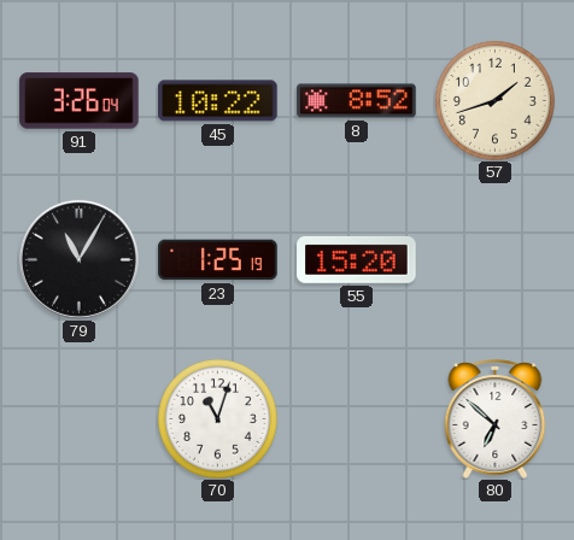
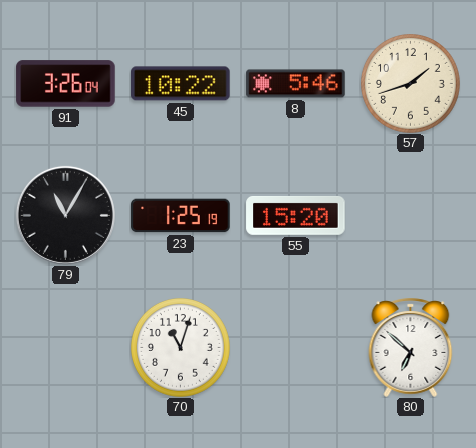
8: 8:52 -> 5:46
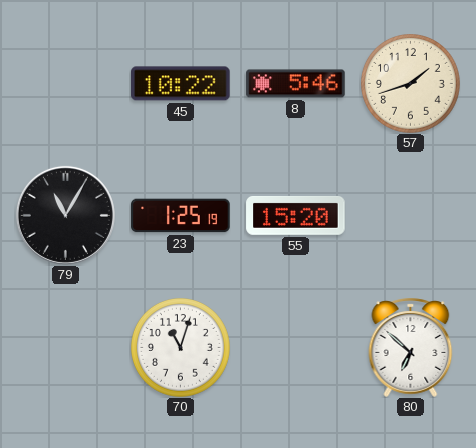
91: 3:26 -> none
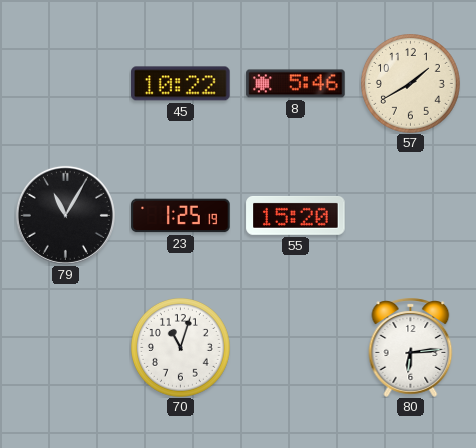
57: 1:42 -> 1:40
80: 6:52 -> 6:14
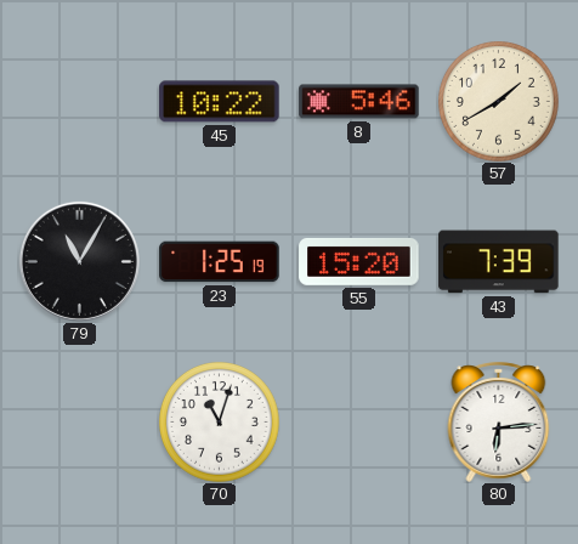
43: none -> 7:39
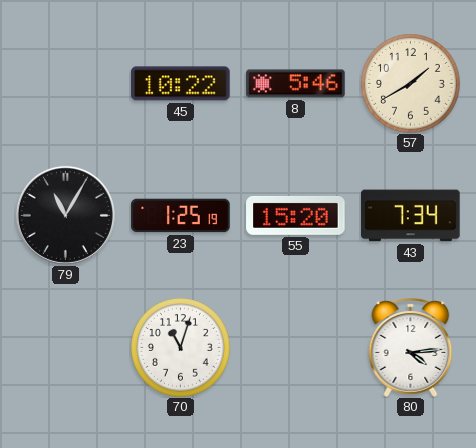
43: 7:39 -> 7:34
80: 6:14 -> 4:14
